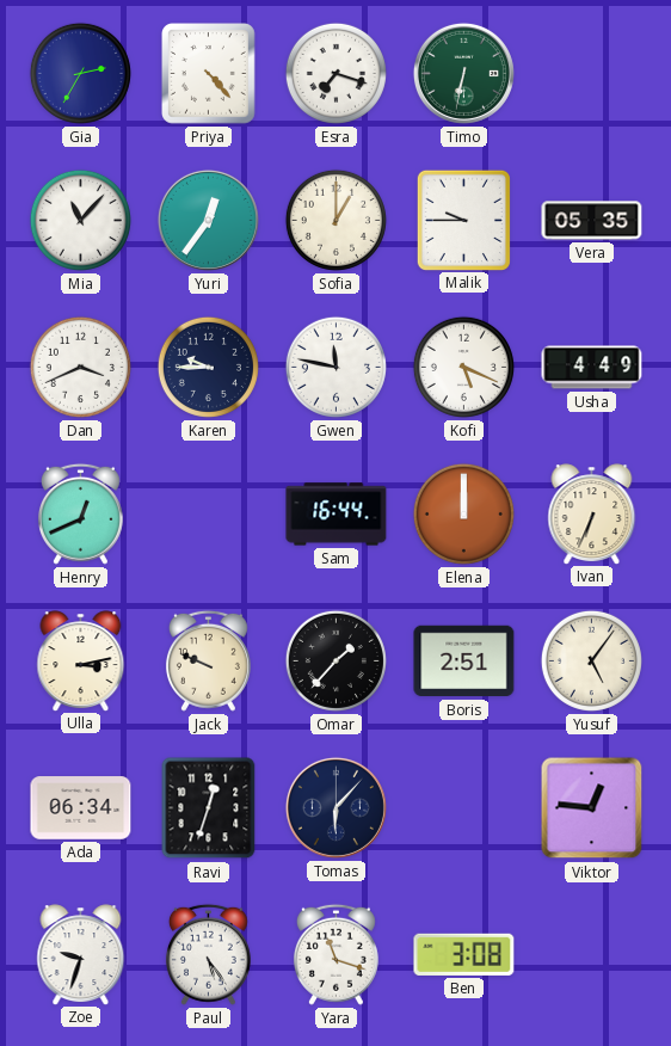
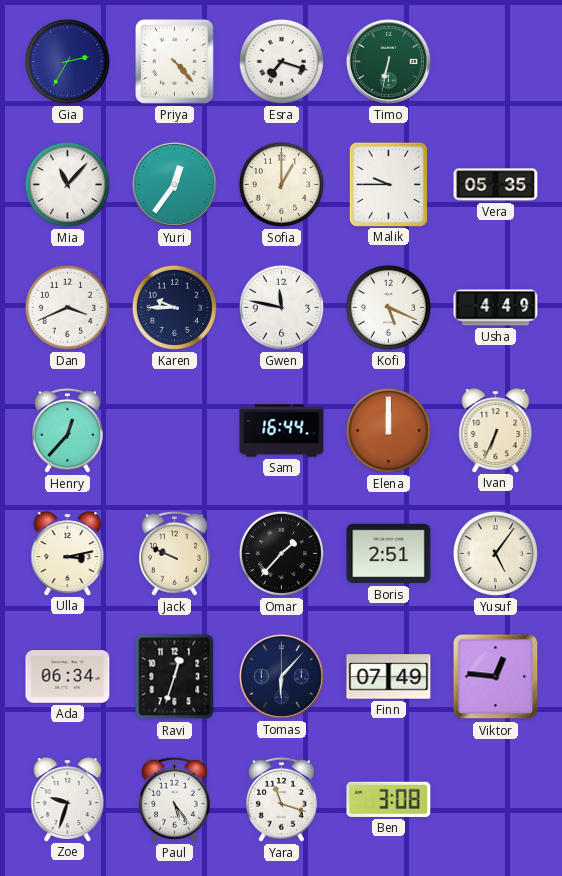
Henry: 12:41 -> 12:37
Finn: none -> 07:49
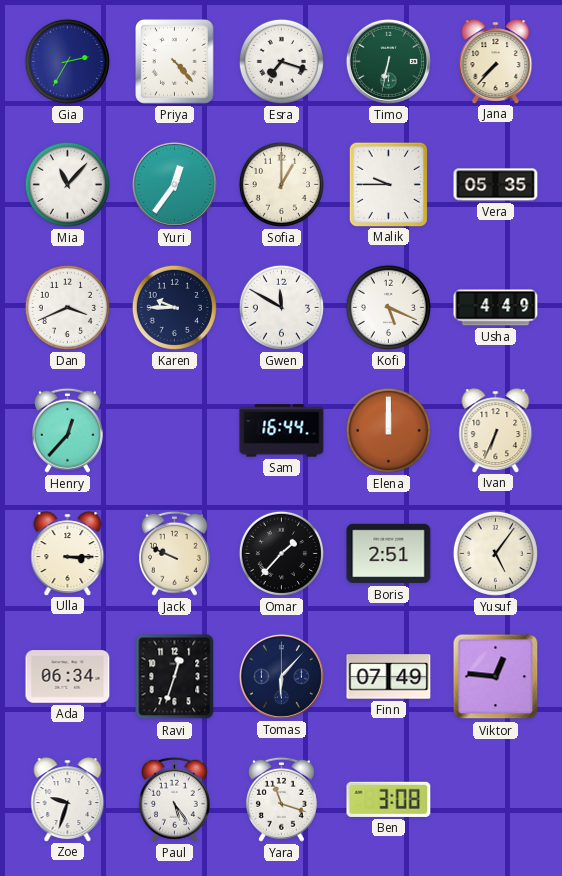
Jana: none -> 7:37
Gwen: 11:47 -> 11:50
Ulla: 3:13 -> 3:15
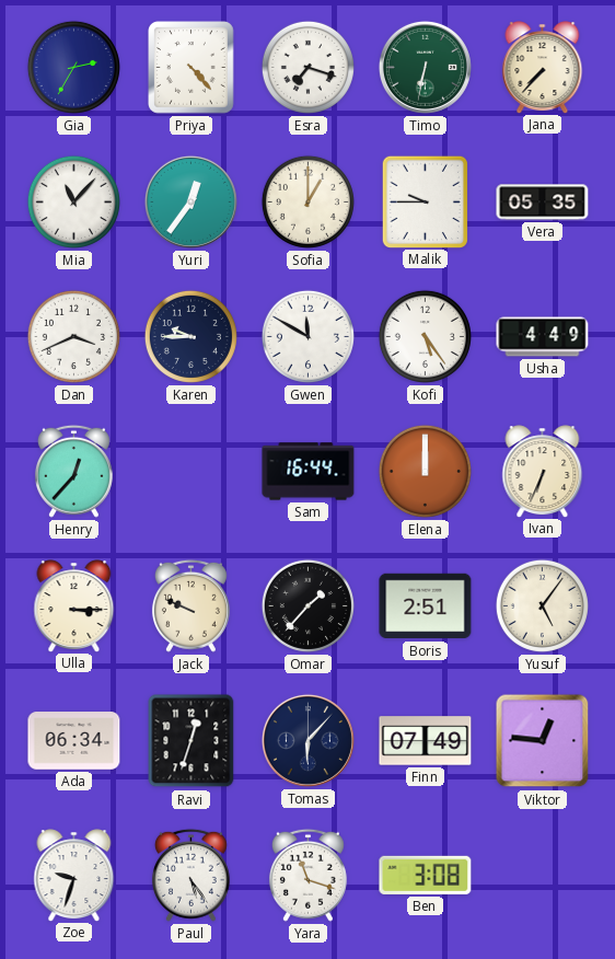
Kofi: 5:19 -> 5:24
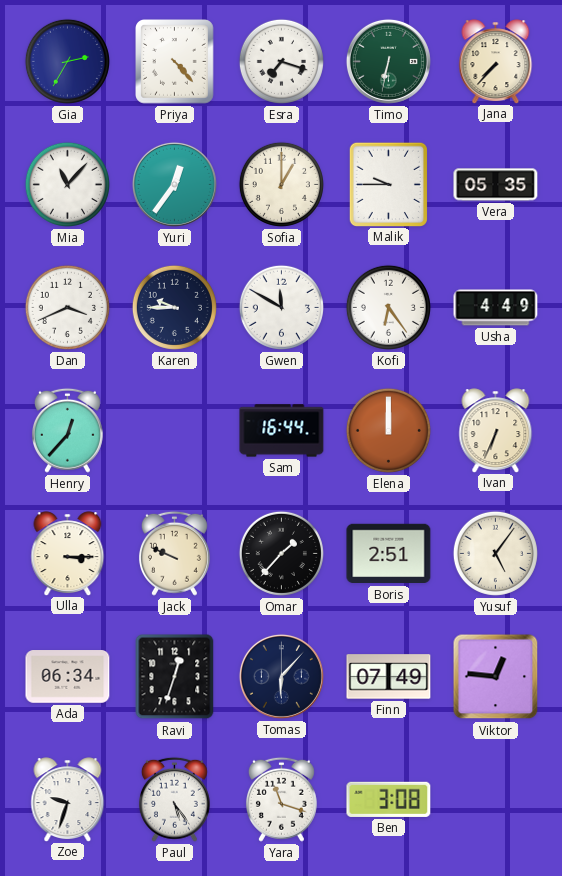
Kofi: 5:24 -> 6:24
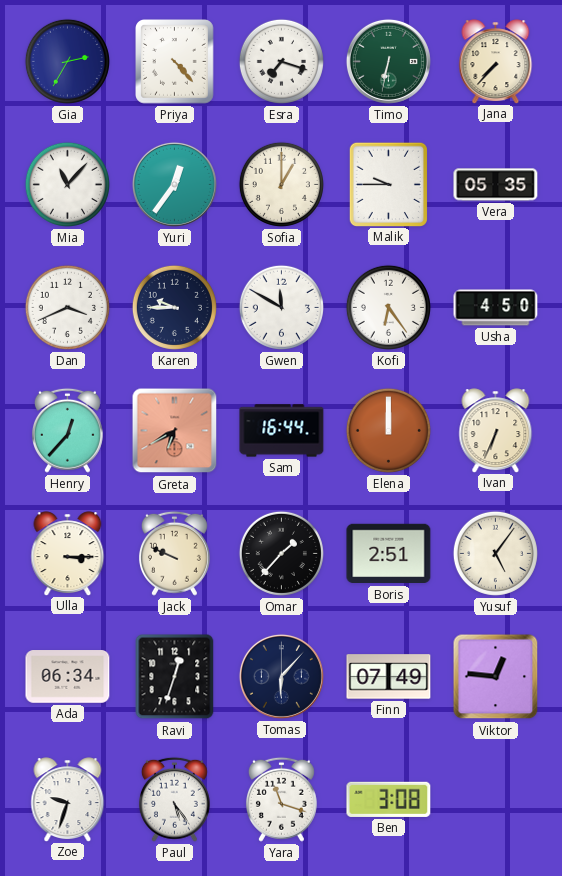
Usha: 4:49 -> 4:50
Greta: none -> 6:40
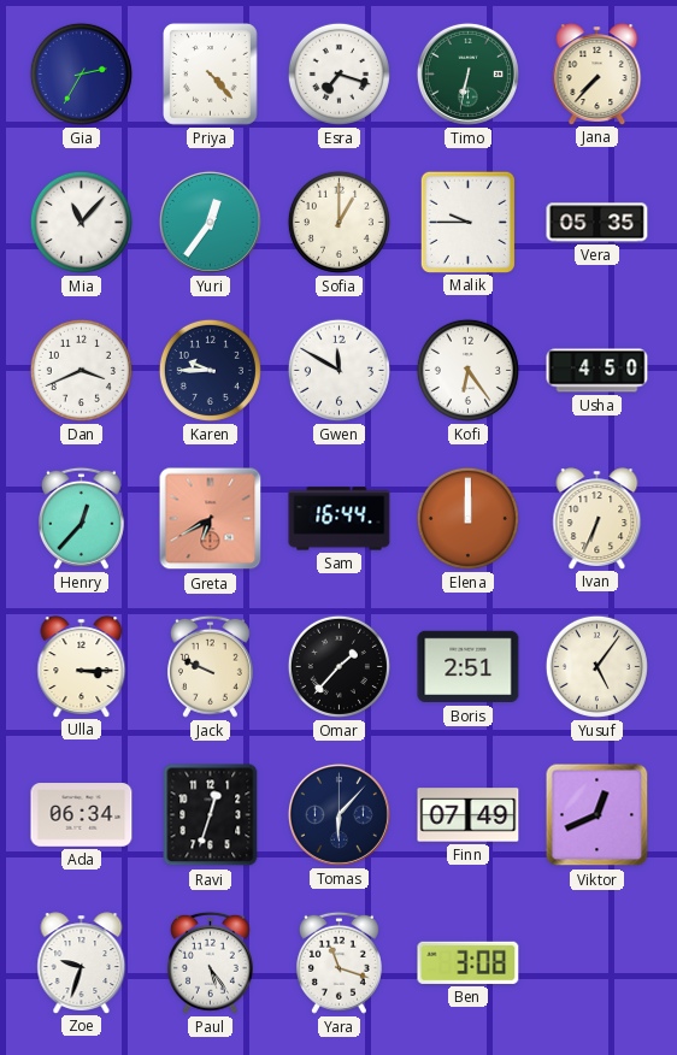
Viktor: 12:46 -> 12:41
